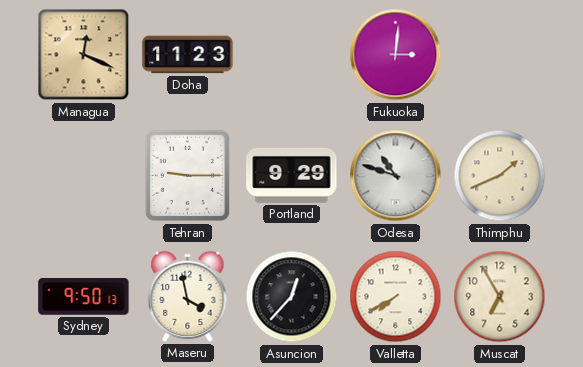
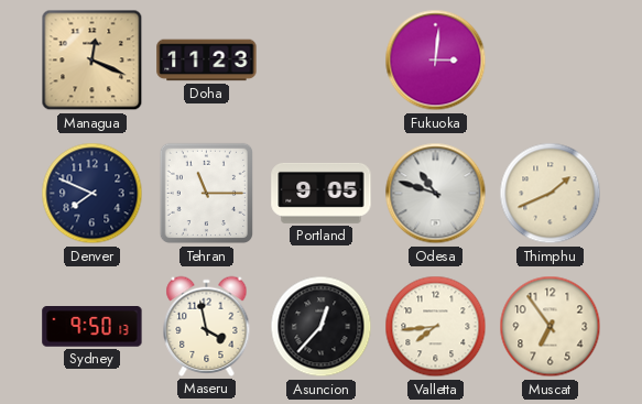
Denver: none -> 7:49
Tehran: 9:15 -> 11:15
Portland: 9:29 -> 9:05
Valletta: 7:40 -> 7:44
Muscat: 6:55 -> 6:54
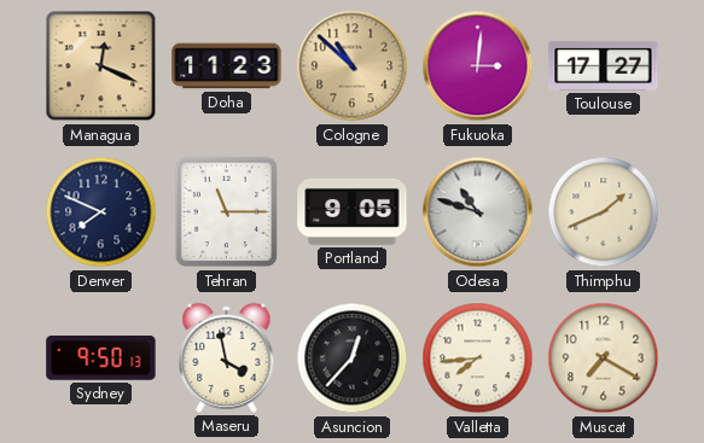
Cologne: none -> 10:52
Toulouse: none -> 17:27
Muscat: 6:54 -> 7:20
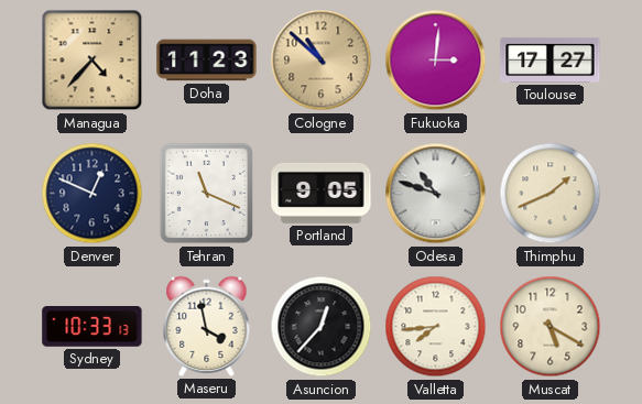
Managua: 12:19 -> 4:37
Denver: 7:49 -> 12:49
Tehran: 11:15 -> 11:19
Sydney: 9:50 -> 10:33
Muscat: 7:20 -> 5:20
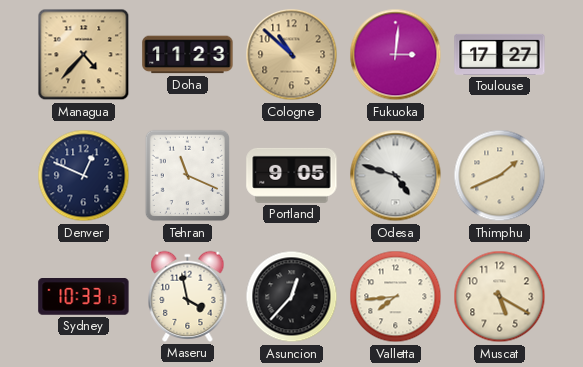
Odesa: 10:48 -> 4:48
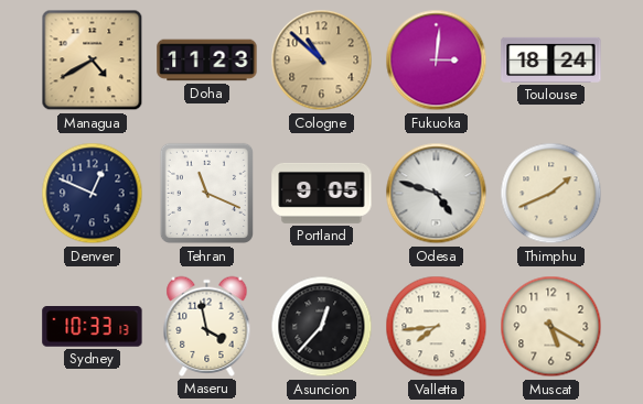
Managua: 4:37 -> 4:40
Toulouse: 17:27 -> 18:24
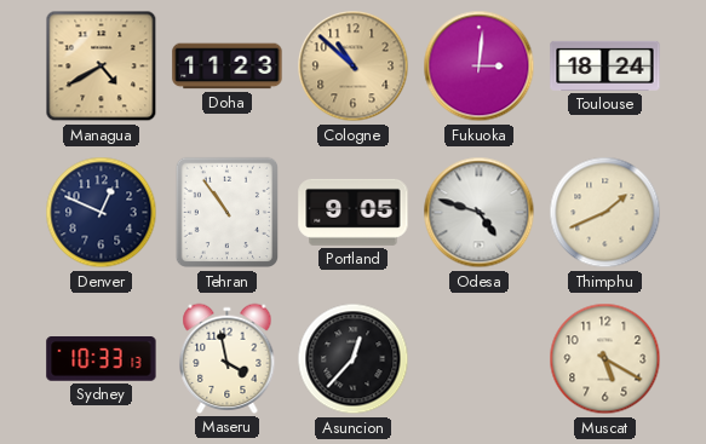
Tehran: 11:19 -> 10:54
Valletta: 7:44 -> none
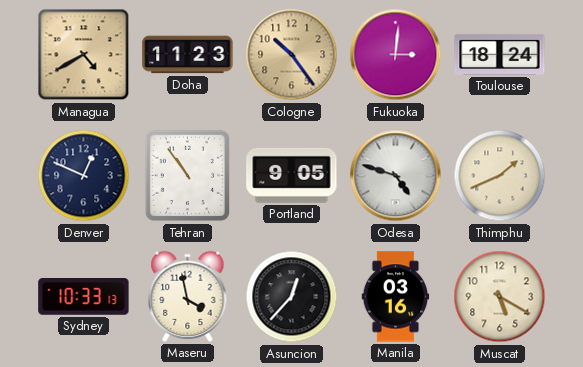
Cologne: 10:52 -> 10:24
Manila: none -> 03:16
